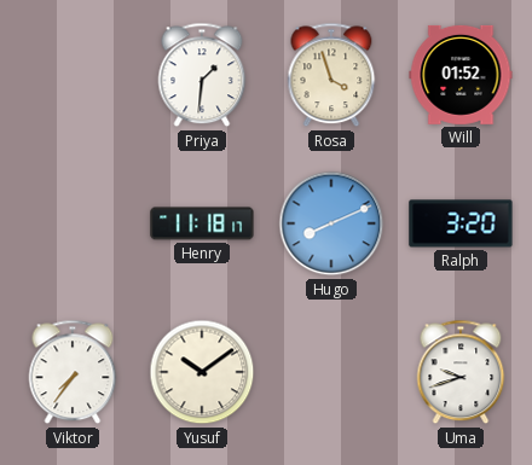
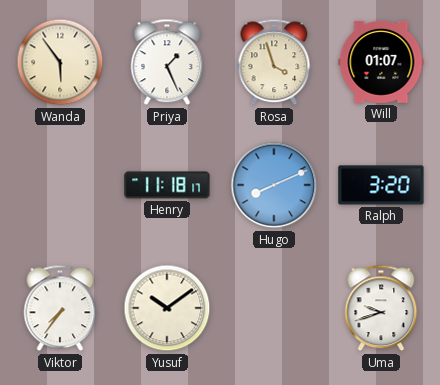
Wanda: none -> 5:54
Priya: 1:31 -> 1:26
Will: 01:52 -> 01:07
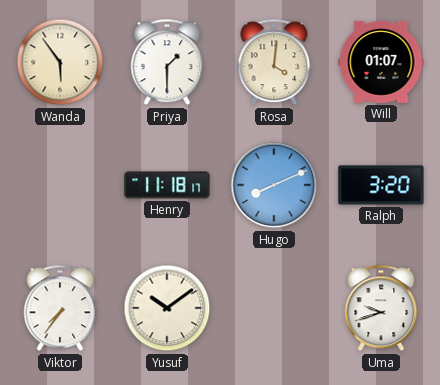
Priya: 1:26 -> 1:30
Rosa: 3:57 -> 4:01
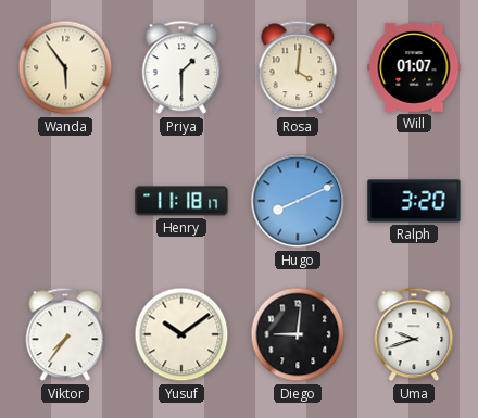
Diego: none -> 9:01
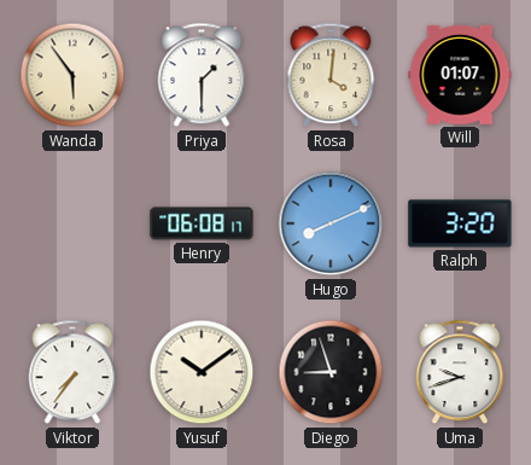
Henry: 11:18 -> 06:08
Diego: 9:01 -> 8:57
